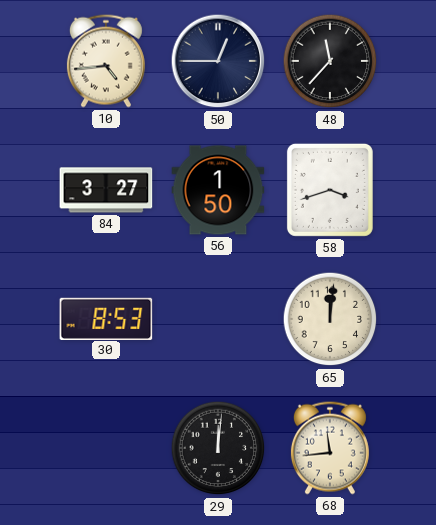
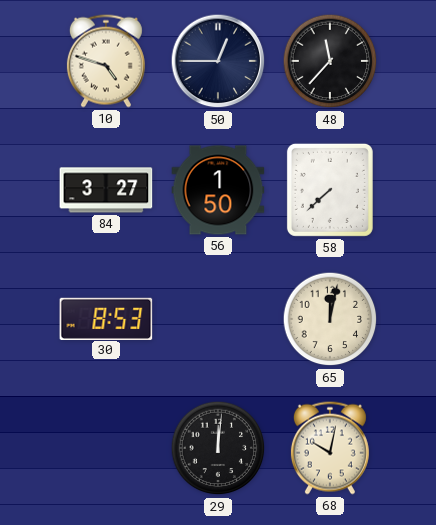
10: 4:44 -> 4:48
58: 3:42 -> 7:38
65: 12:01 -> 12:02
68: 11:44 -> 10:02
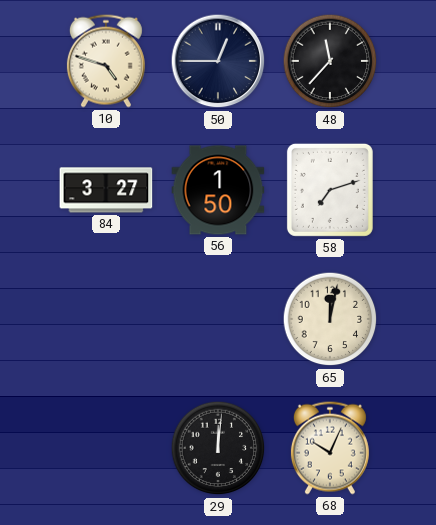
58: 7:38 -> 7:12
30: 8:53 -> none
68: 10:02 -> 10:04
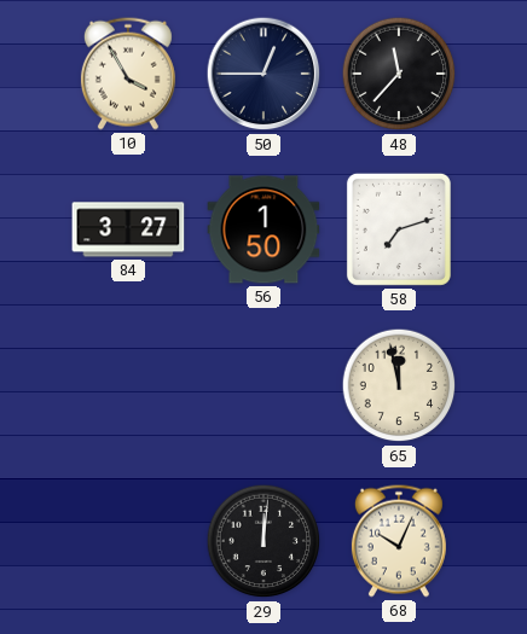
10: 4:48 -> 3:55
65: 12:02 -> 11:58
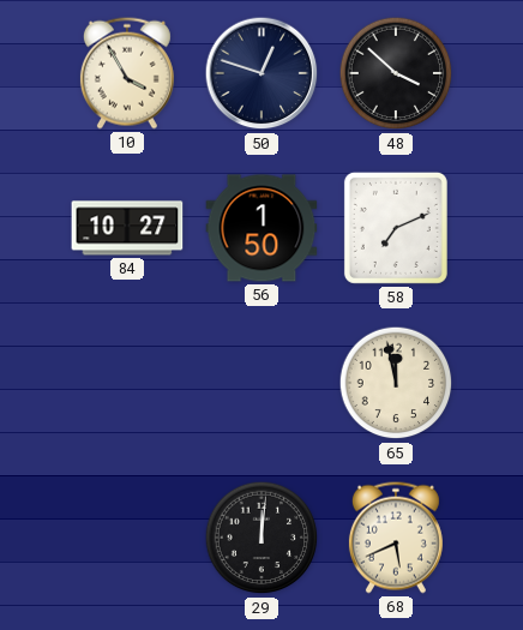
50: 12:45 -> 12:48
48: 11:37 -> 3:52
84: 3:27 -> 10:27
58: 7:12 -> 7:11
68: 10:04 -> 5:41
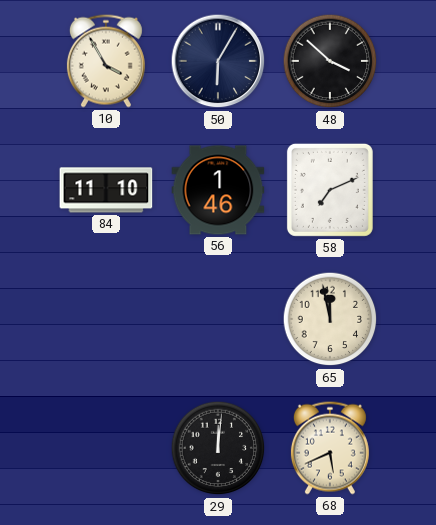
50: 12:48 -> 6:05
84: 10:27 -> 11:10
56: 1:50 -> 1:46
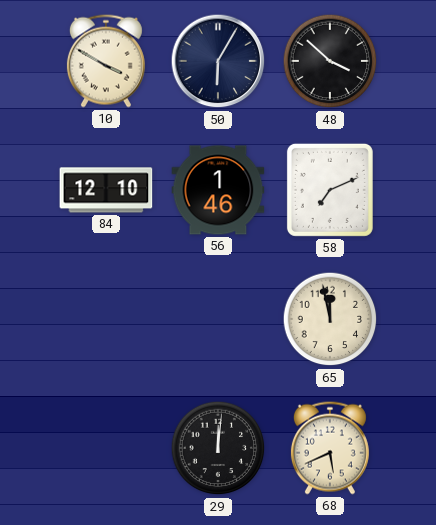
10: 3:55 -> 3:50
84: 11:10 -> 12:10
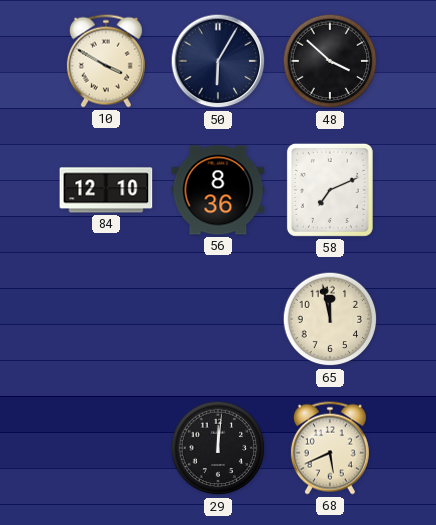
56: 1:46 -> 8:36
